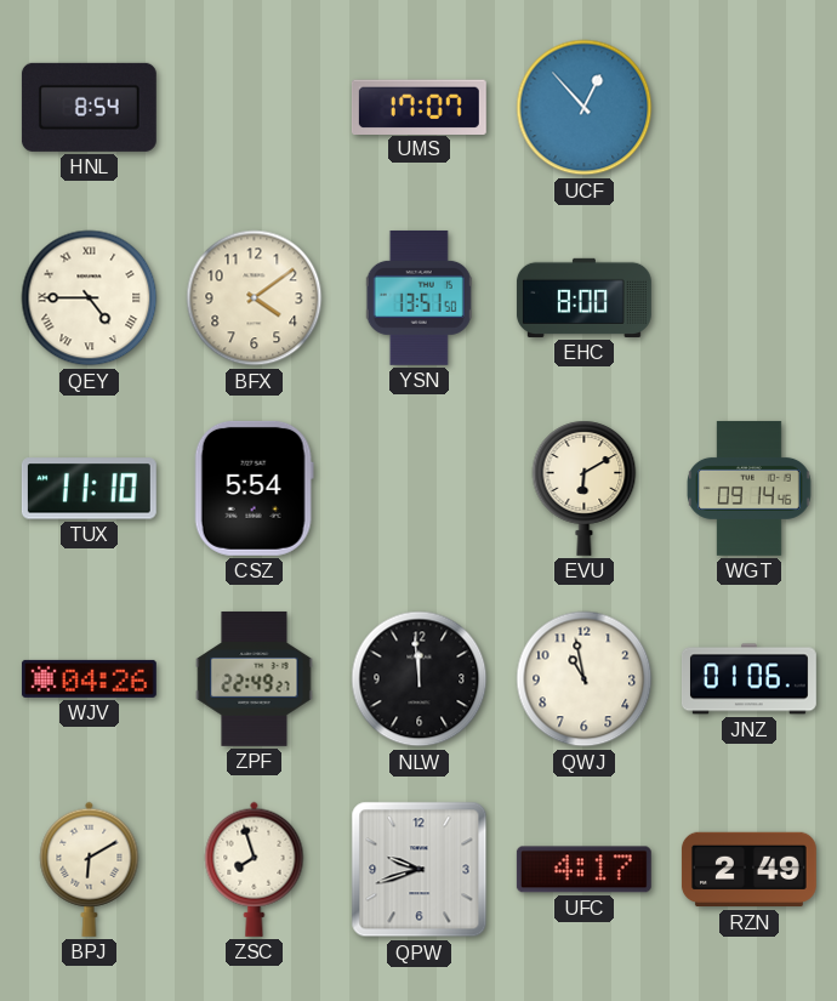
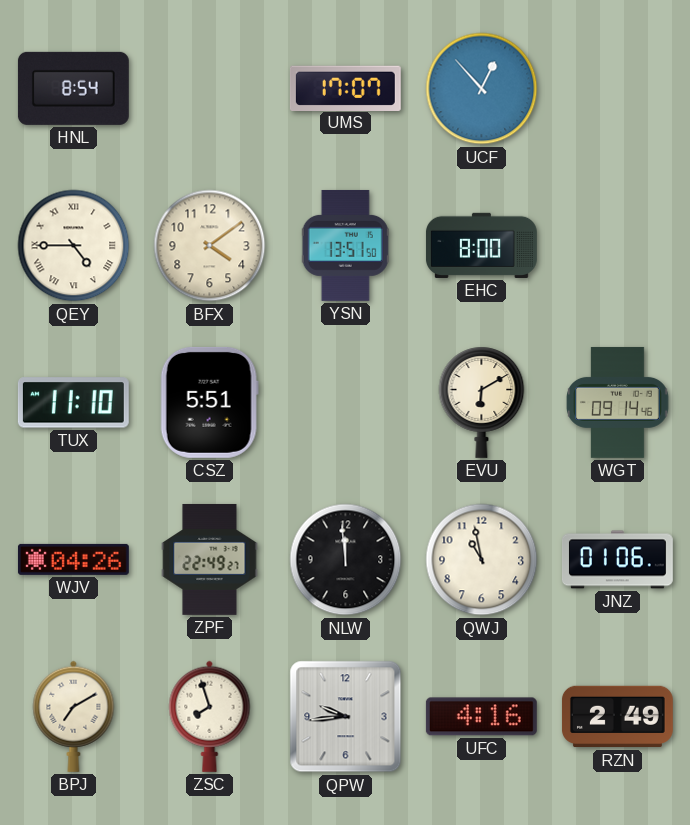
CSZ: 5:54 -> 5:51
BPJ: 6:10 -> 7:10
QPW: 9:42 -> 9:44
UFC: 4:17 -> 4:16
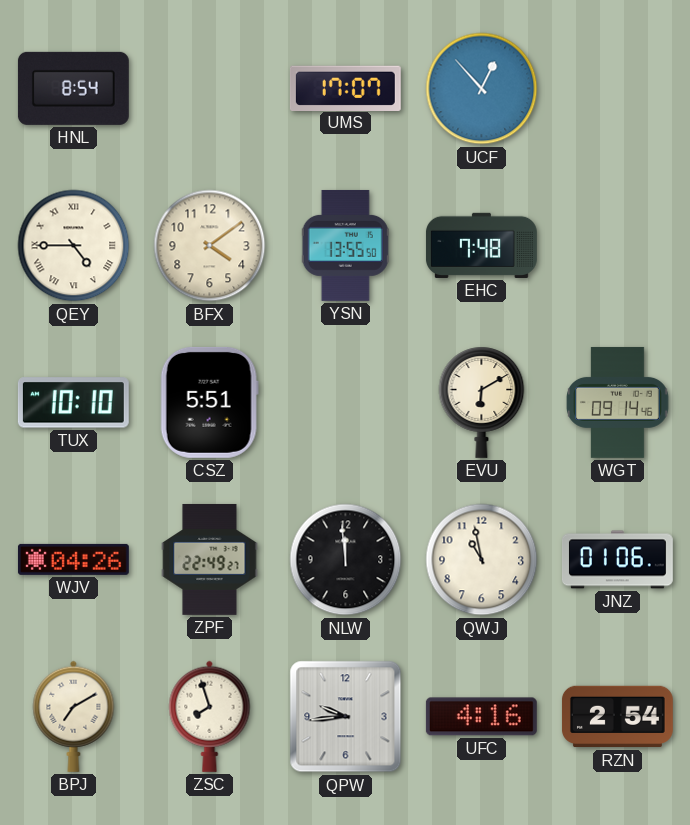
YSN: 13:51 -> 13:55
EHC: 8:00 -> 7:48
TUX: 11:10 -> 10:10
RZN: 2:49 -> 2:54
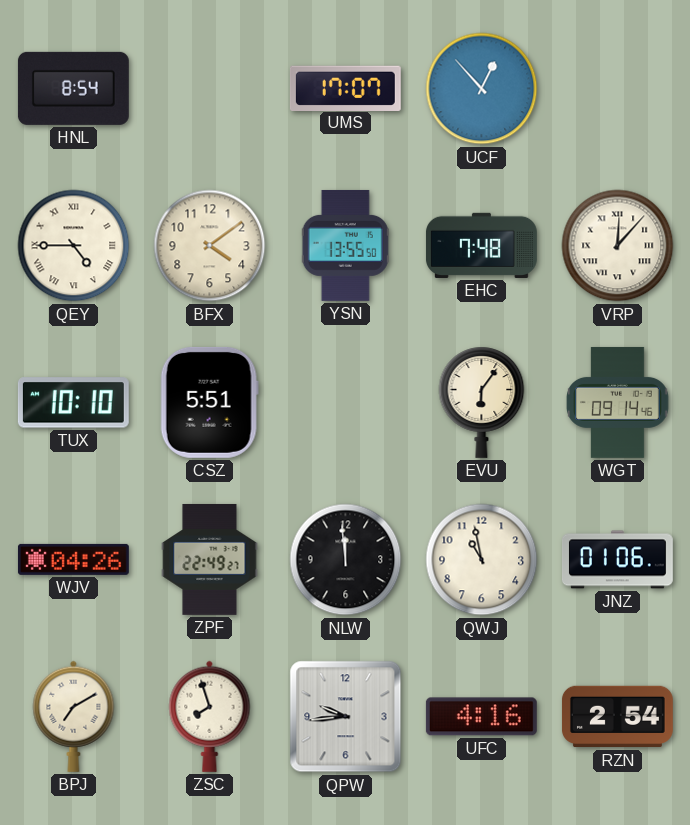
VRP: none -> 12:07
EVU: 6:10 -> 6:06
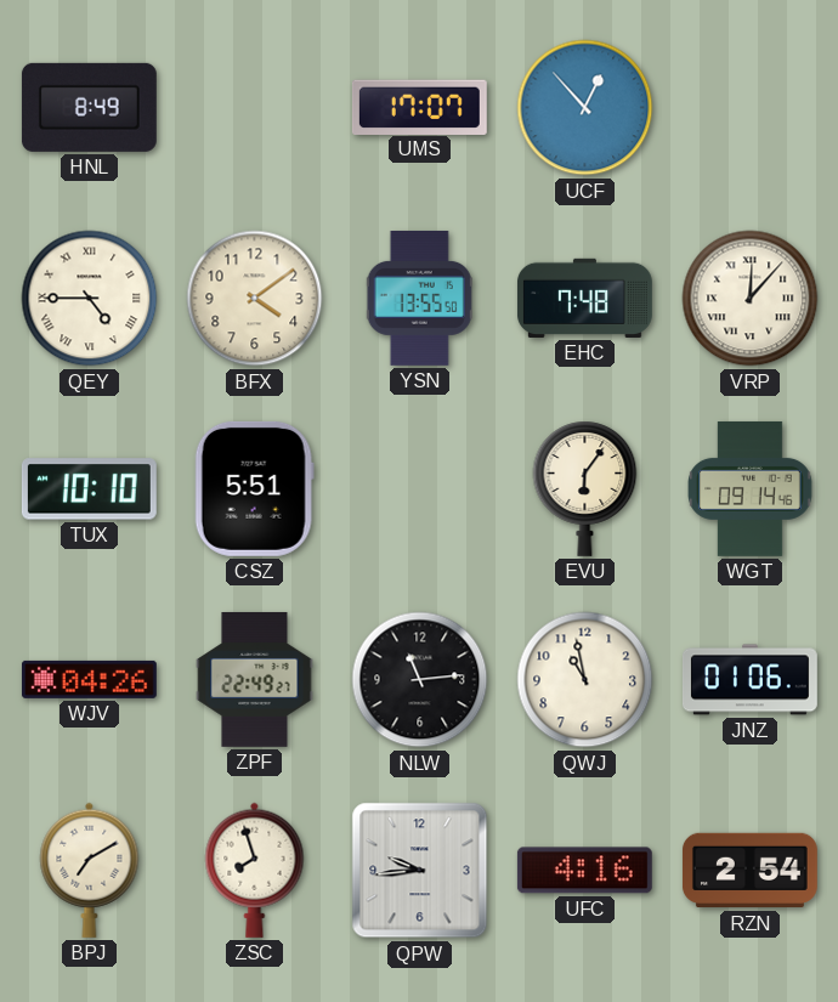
HNL: 8:54 -> 8:49
NLW: 11:59 -> 11:14
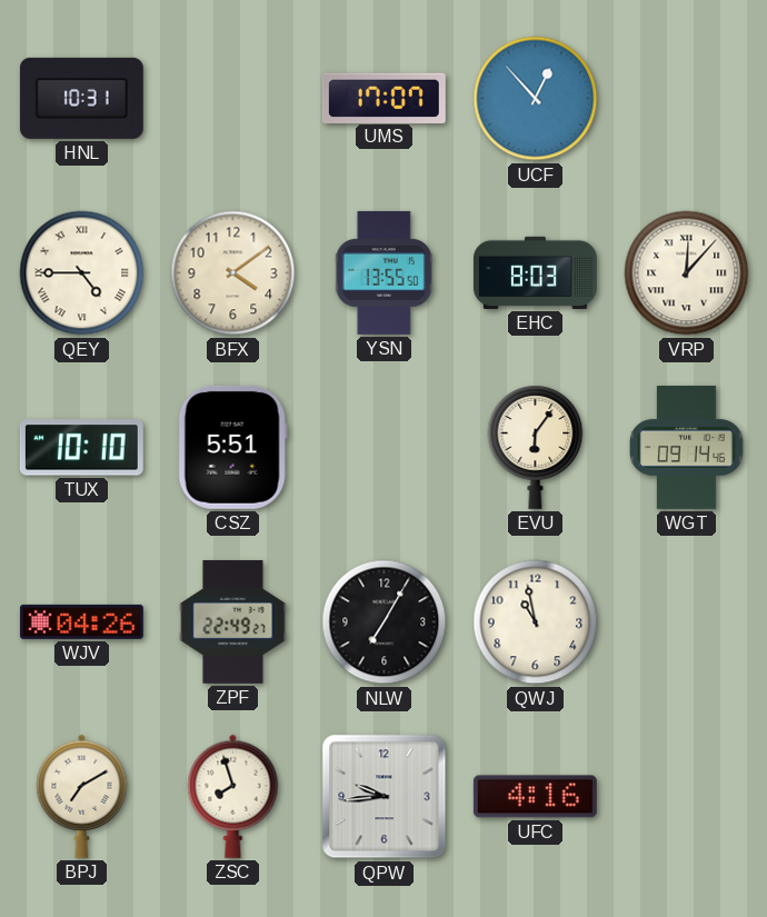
HNL: 8:49 -> 10:31
EHC: 7:48 -> 8:03
NLW: 11:14 -> 7:05
JNZ: 01:06 -> none
RZN: 2:54 -> none
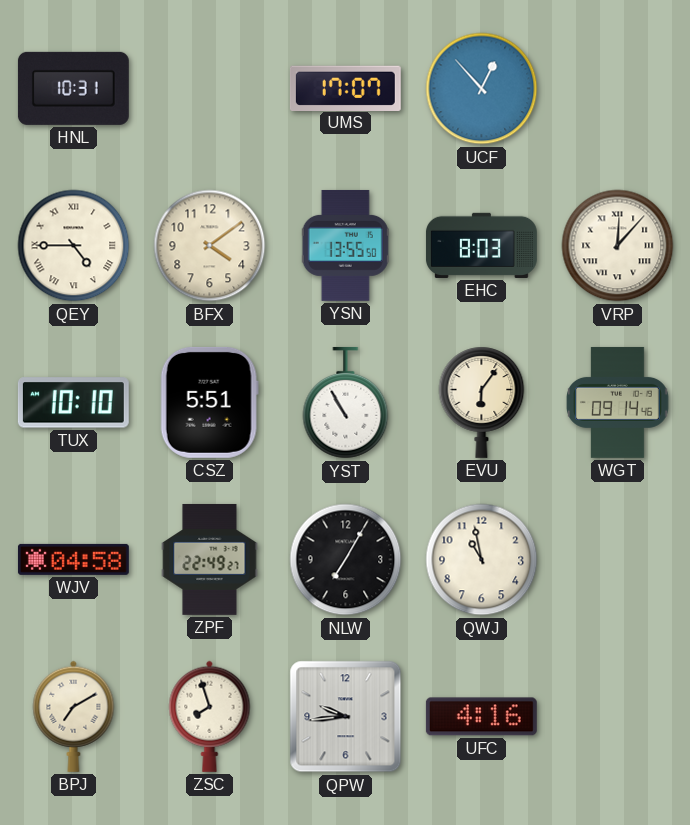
YST: none -> 10:55
WJV: 04:26 -> 04:58
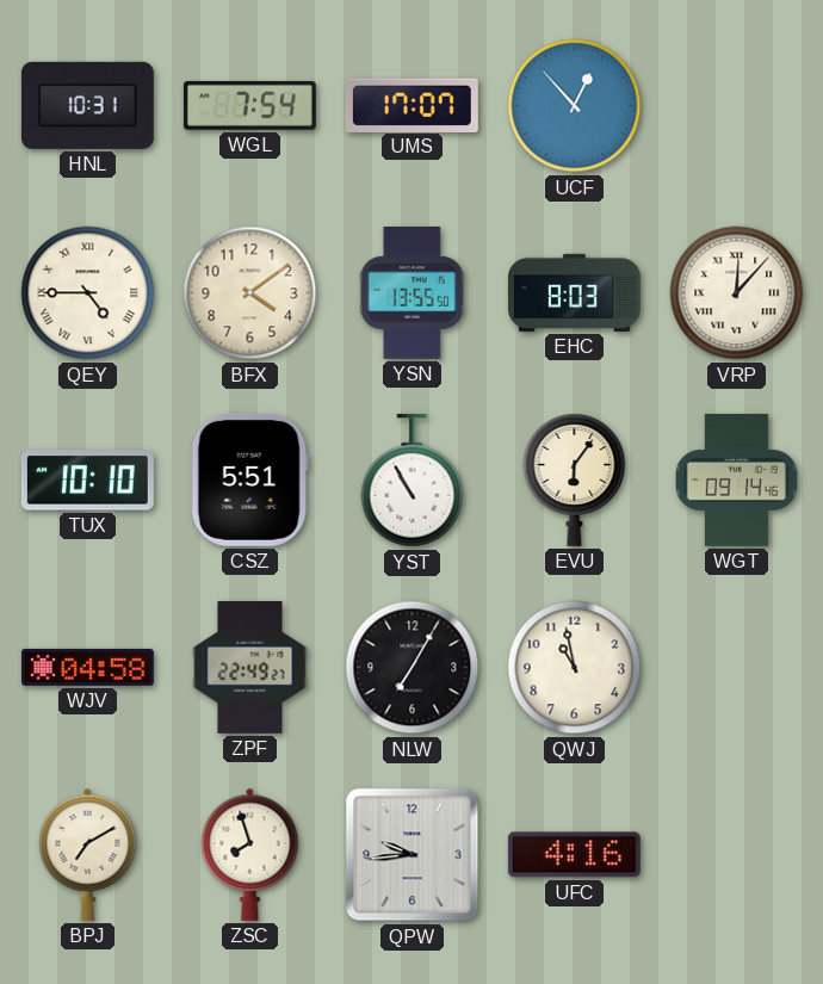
WGL: none -> 7:54
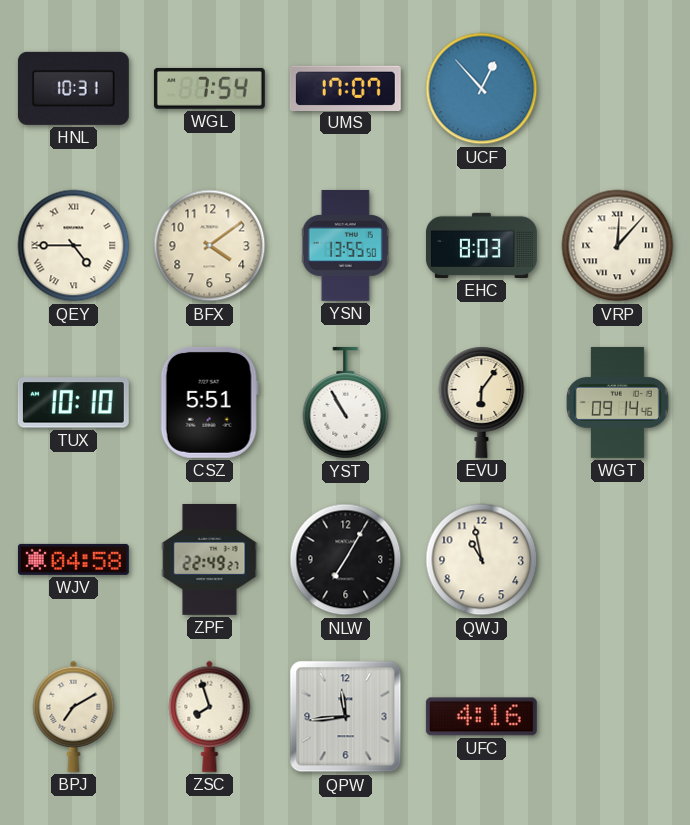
QPW: 9:44 -> 11:44
